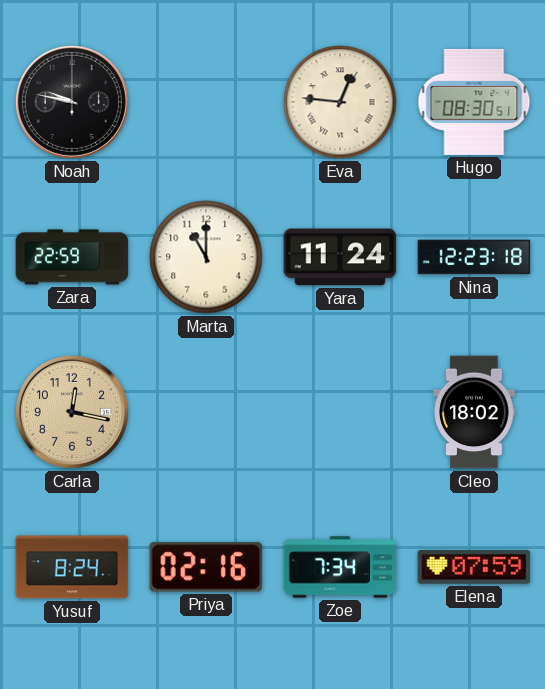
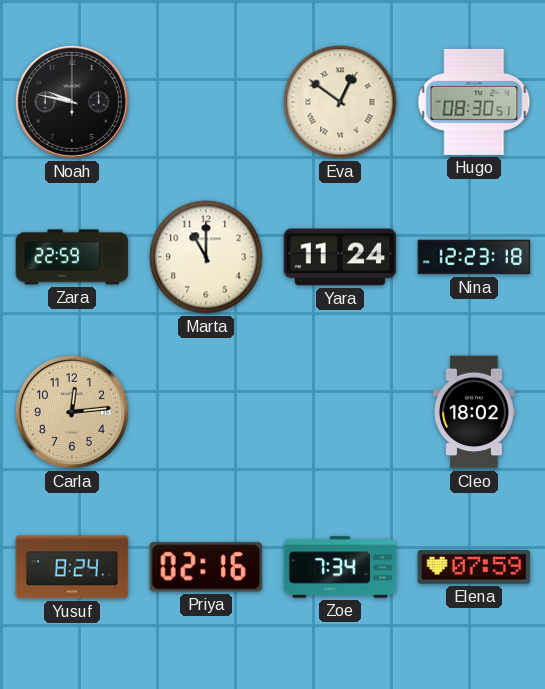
Eva: 12:46 -> 12:51
Carla: 12:17 -> 12:14
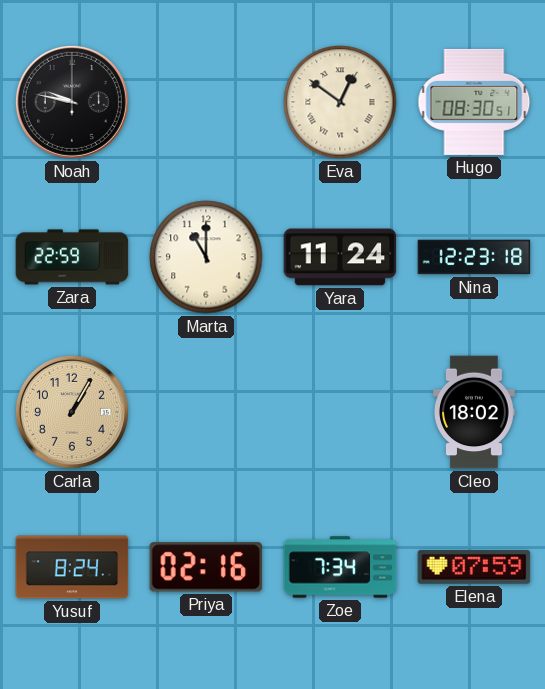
Carla: 12:14 -> 1:05
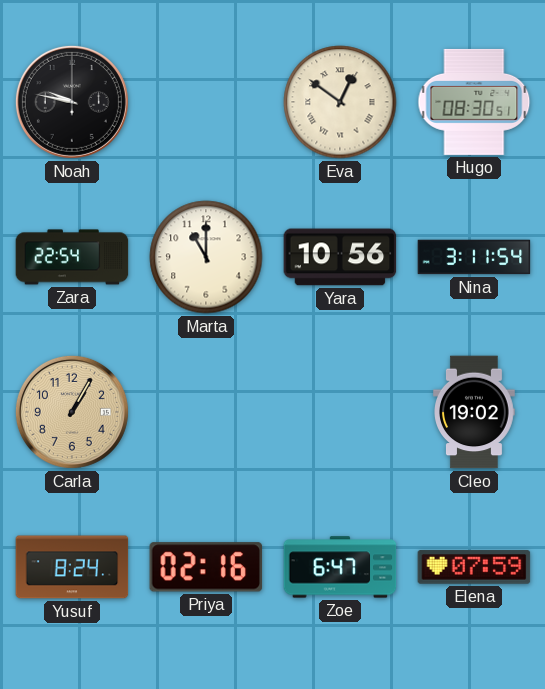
Zara: 22:59 -> 22:54
Yara: 11:24 -> 10:56
Nina: 12:23 -> 3:11
Cleo: 18:02 -> 19:02
Zoe: 7:34 -> 6:47
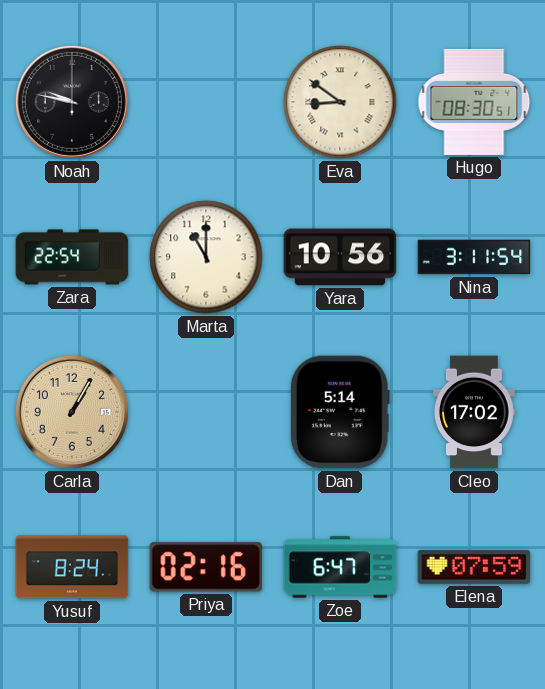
Eva: 12:51 -> 8:51
Dan: none -> 5:14
Cleo: 19:02 -> 17:02
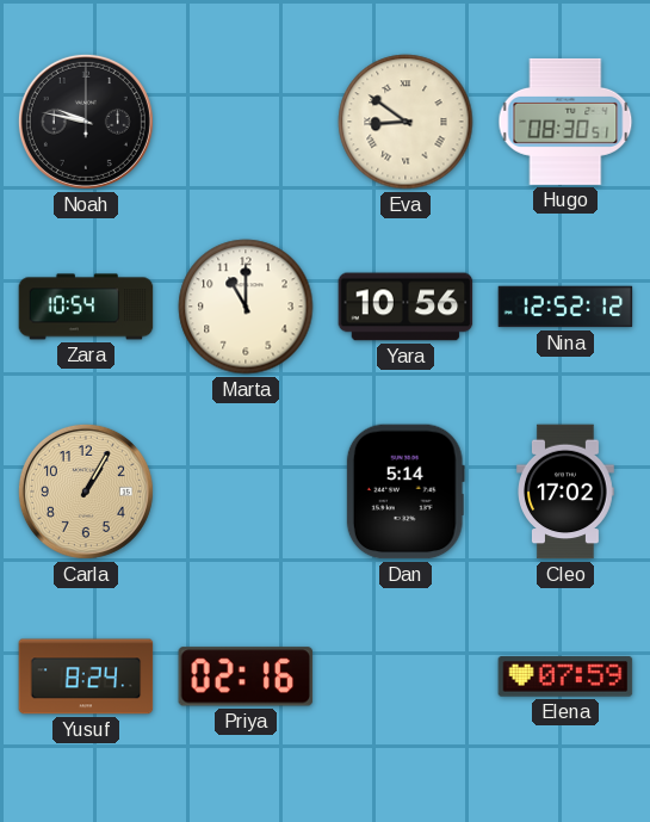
Zara: 22:54 -> 10:54
Nina: 3:11 -> 12:52
Zoe: 6:47 -> none
